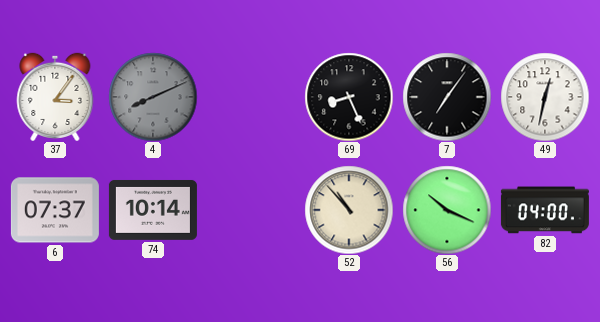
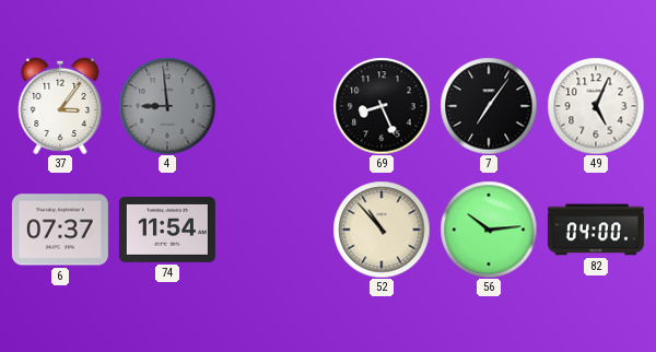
4: 8:11 -> 8:59
49: 12:32 -> 5:04
74: 10:14 -> 11:54
56: 10:19 -> 10:14
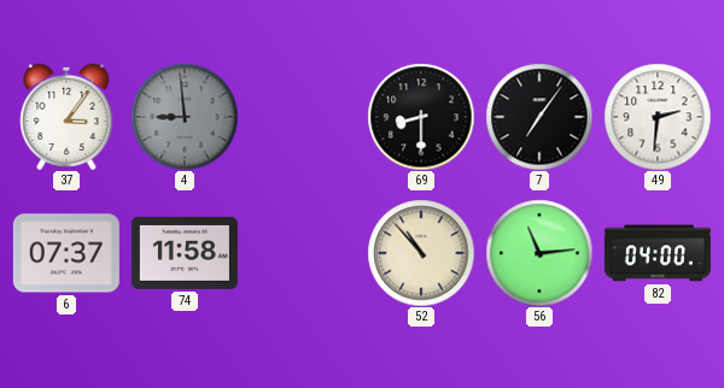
69: 8:26 -> 8:30
49: 5:04 -> 2:31
74: 11:54 -> 11:58
56: 10:14 -> 11:14
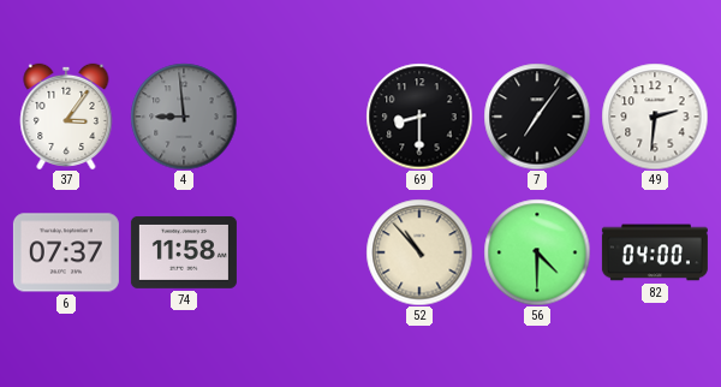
56: 11:14 -> 4:30
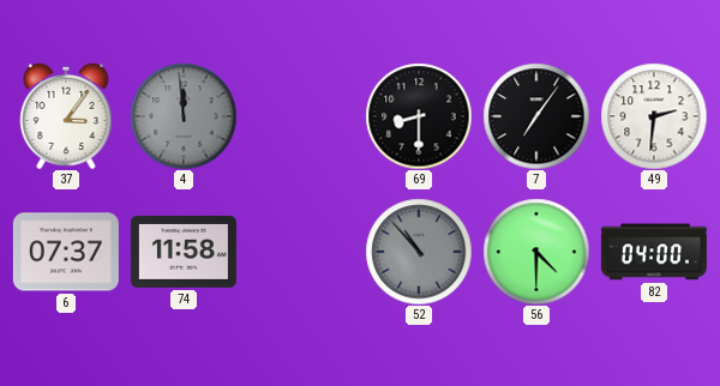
4: 8:59 -> 11:59
52 dial: cream -> grey
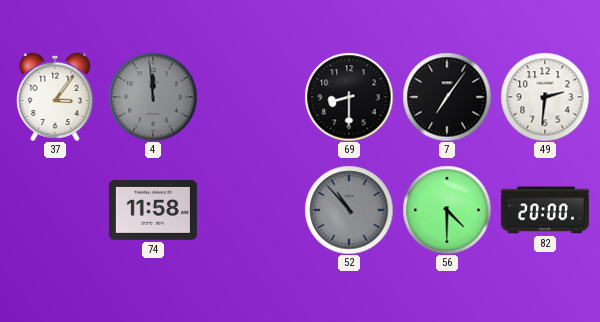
6: 07:37 -> none
82: 04:00 -> 20:00
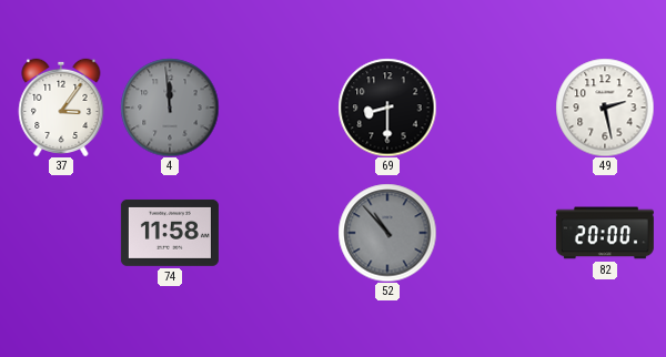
7: 7:06 -> none
49: 2:31 -> 2:28
56: 4:30 -> none
